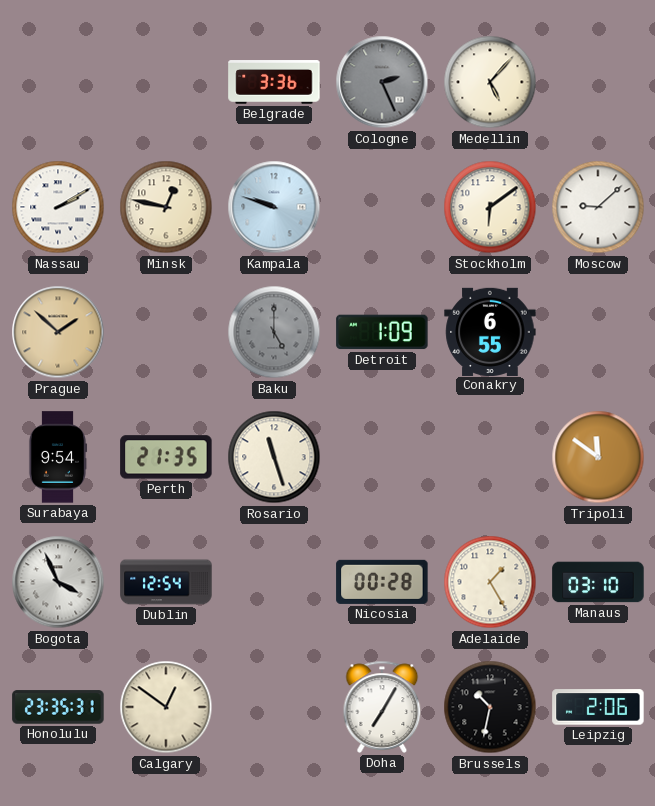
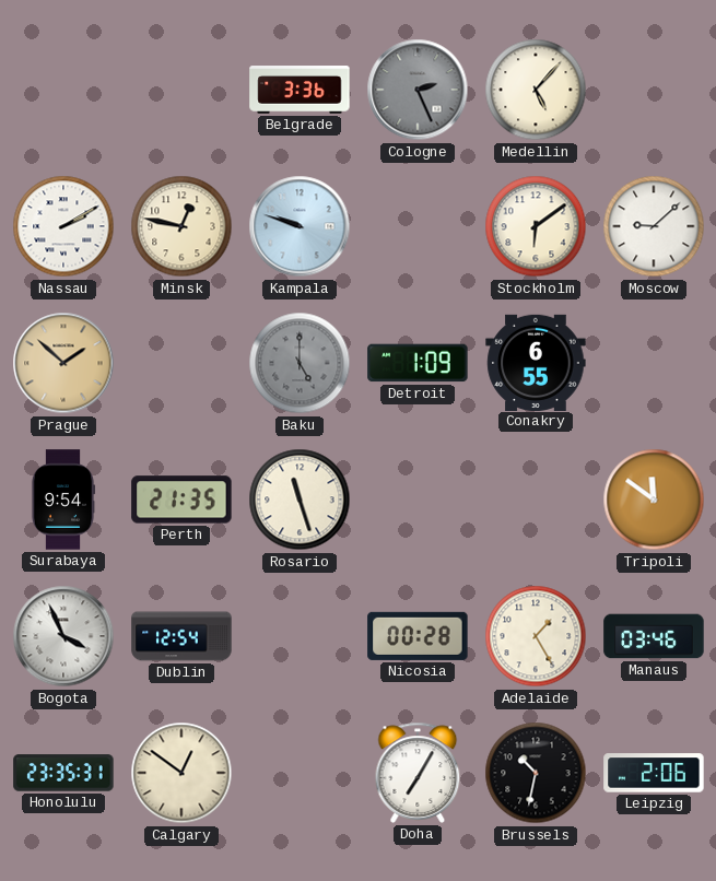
Manaus: 03:10 -> 03:46
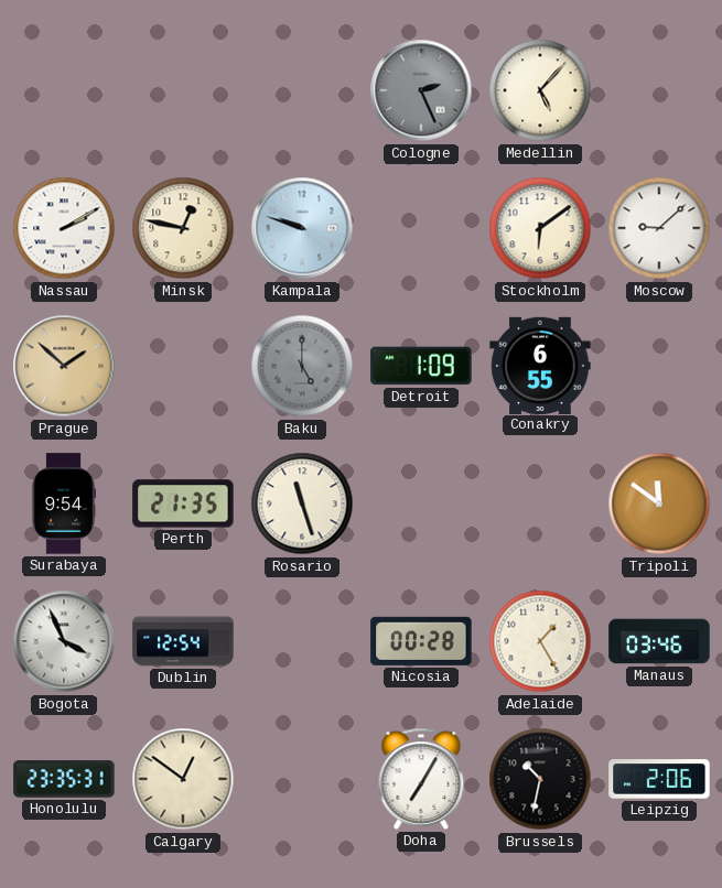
Belgrade: 3:36 -> none
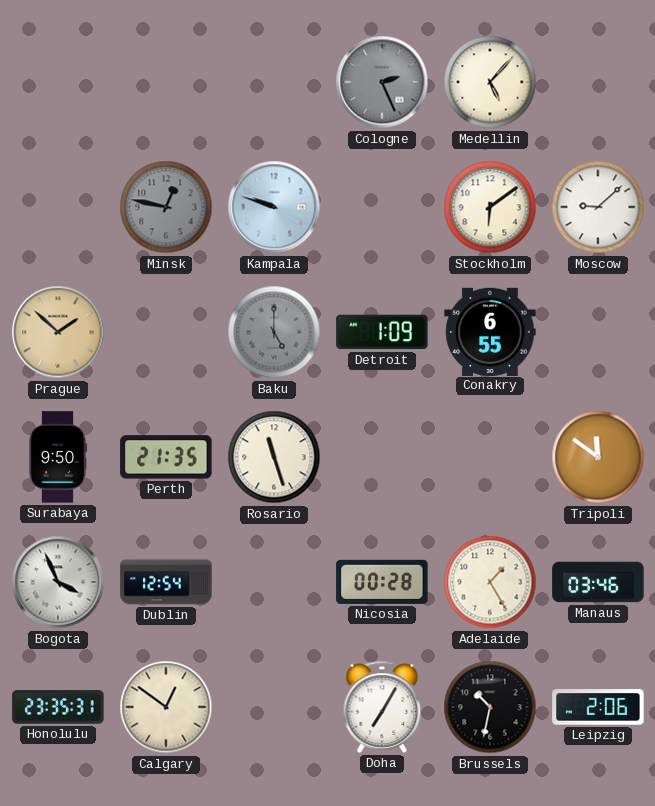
Nassau: 2:10 -> none
Minsk dial: cream -> grey
Surabaya: 9:54 -> 9:50
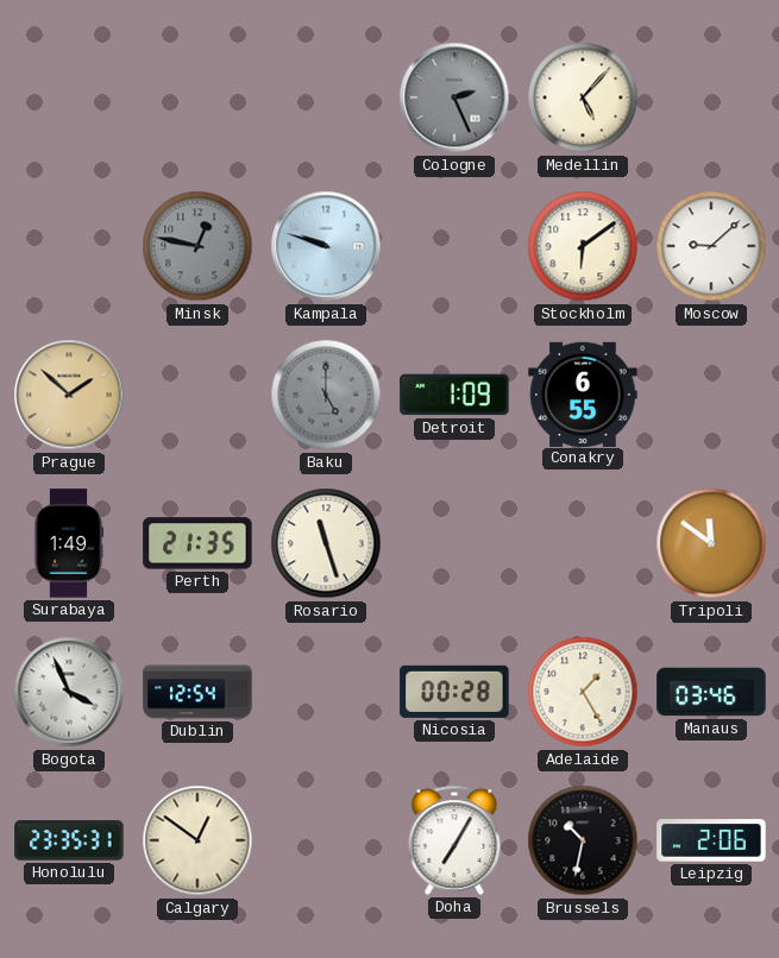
Surabaya: 9:50 -> 1:49
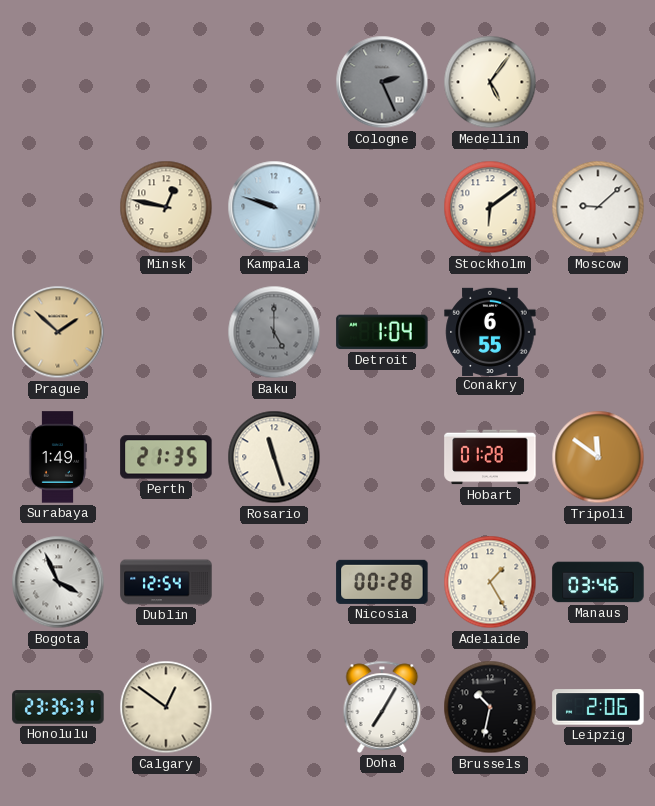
Medellin: 5:07 -> 5:06
Minsk dial: grey -> cream
Detroit: 1:09 -> 1:04
Hobart: none -> 01:28
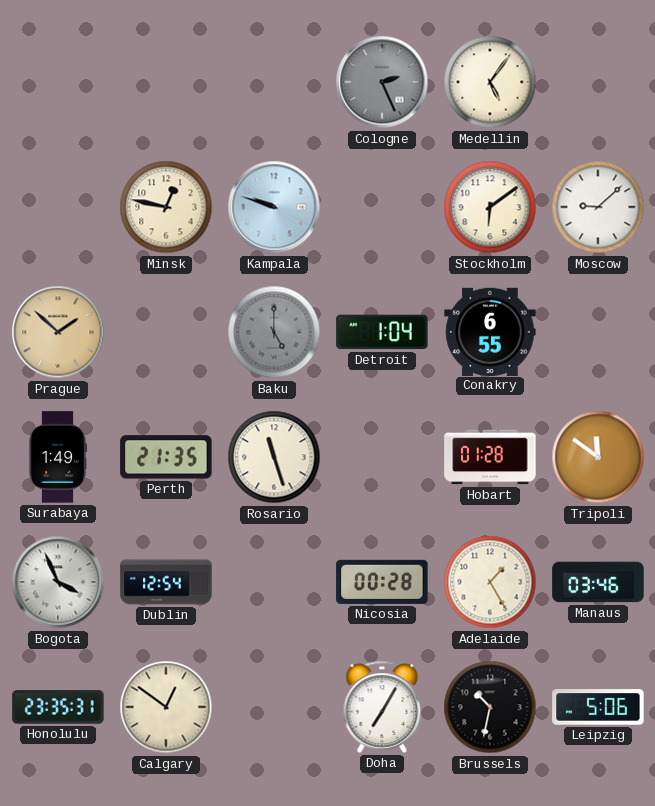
Leipzig: 2:06 -> 5:06
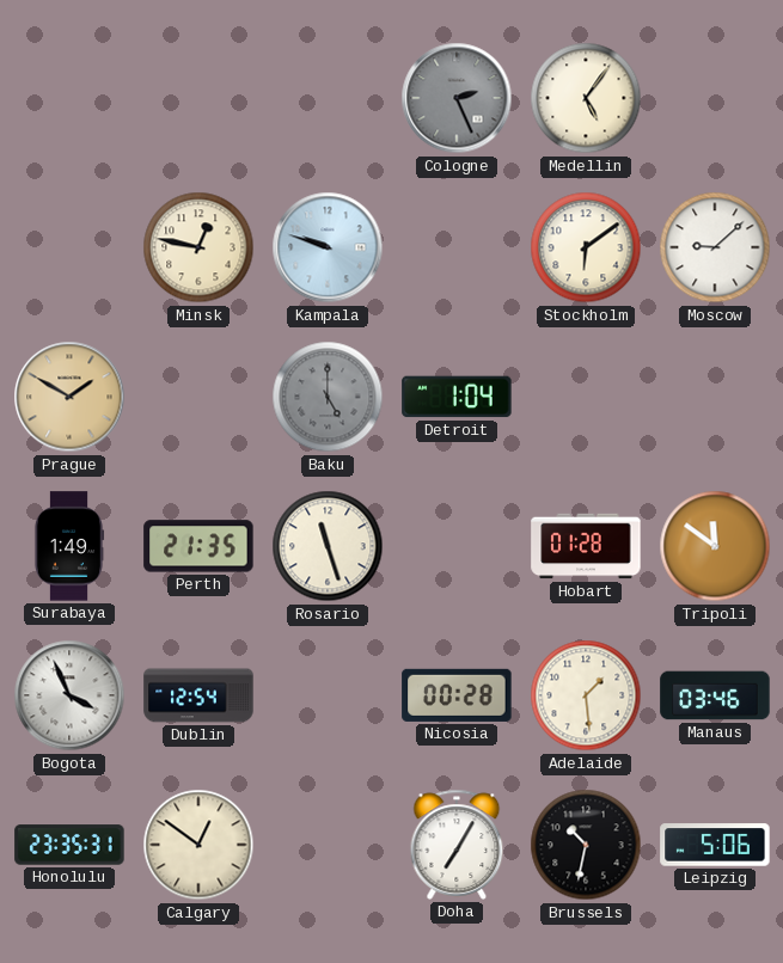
Prague: 1:52 -> 1:50
Conakry: 6:55 -> none
Adelaide: 1:25 -> 1:29
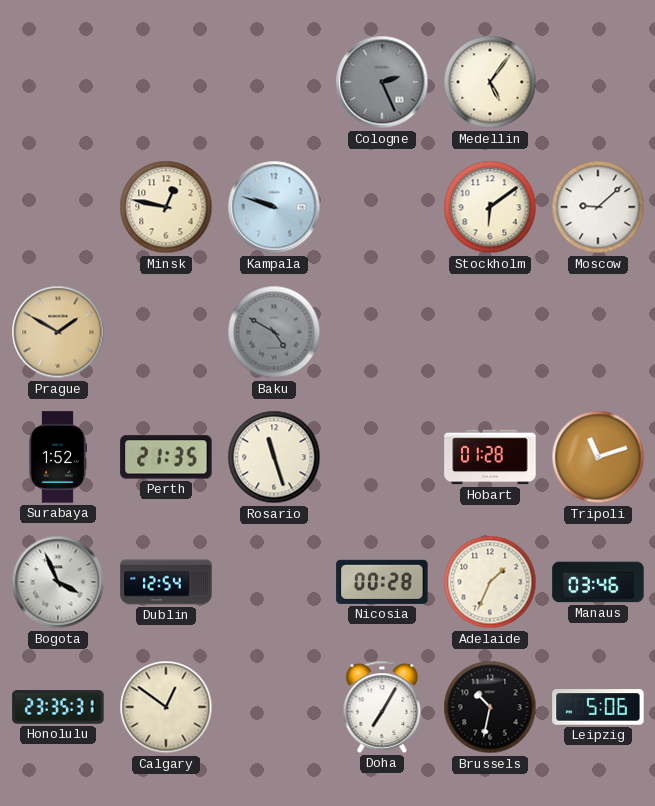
Baku: 5:00 -> 4:50
Detroit: 1:04 -> none
Surabaya: 1:49 -> 1:52
Tripoli: 11:51 -> 11:12
Adelaide: 1:29 -> 1:34
